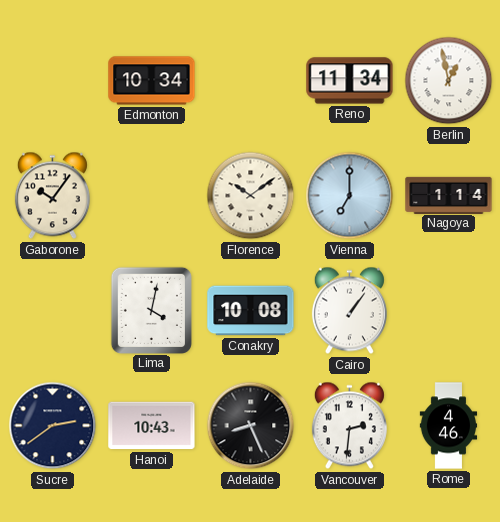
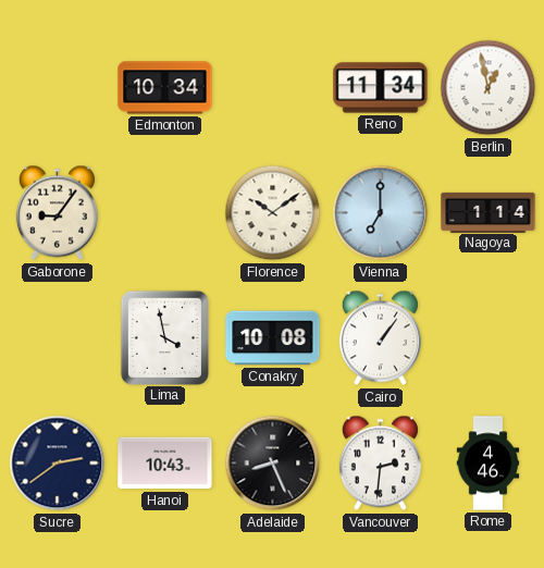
Gaborone: 10:06 -> 9:06
Lima: 4:02 -> 3:58
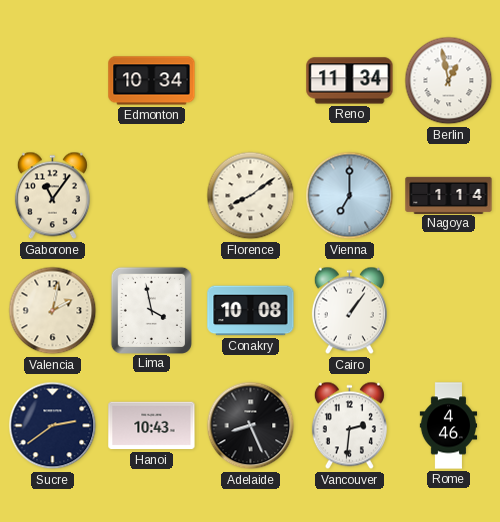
Gaborone: 9:06 -> 11:06
Florence: 10:09 -> 8:09
Valencia: none -> 2:02
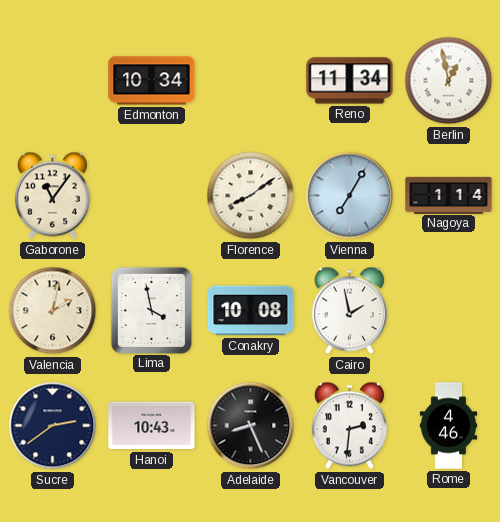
Vienna: 7:00 -> 7:05
Cairo: 1:06 -> 1:58
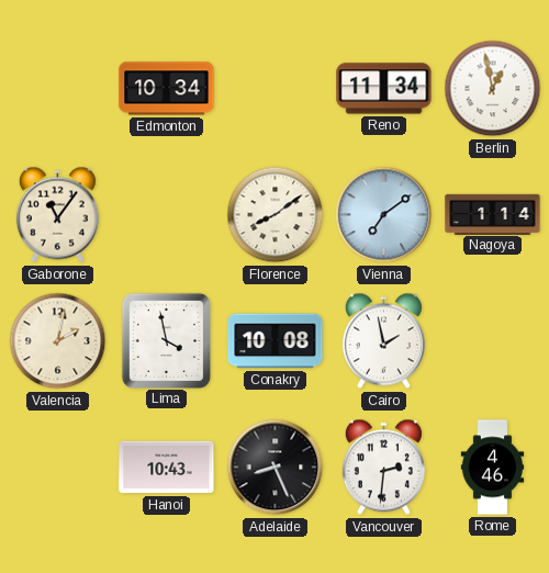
Vienna: 7:05 -> 7:09
Sucre: 2:39 -> none
